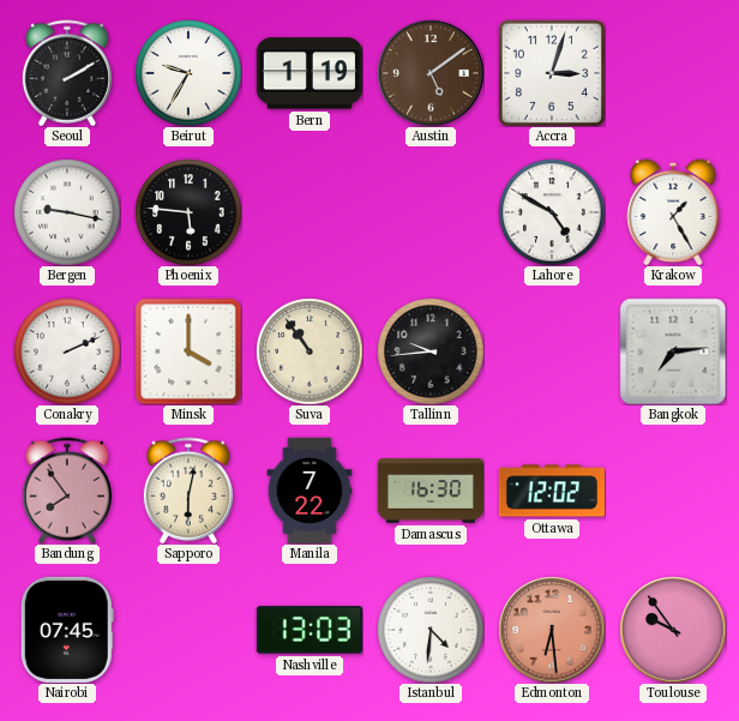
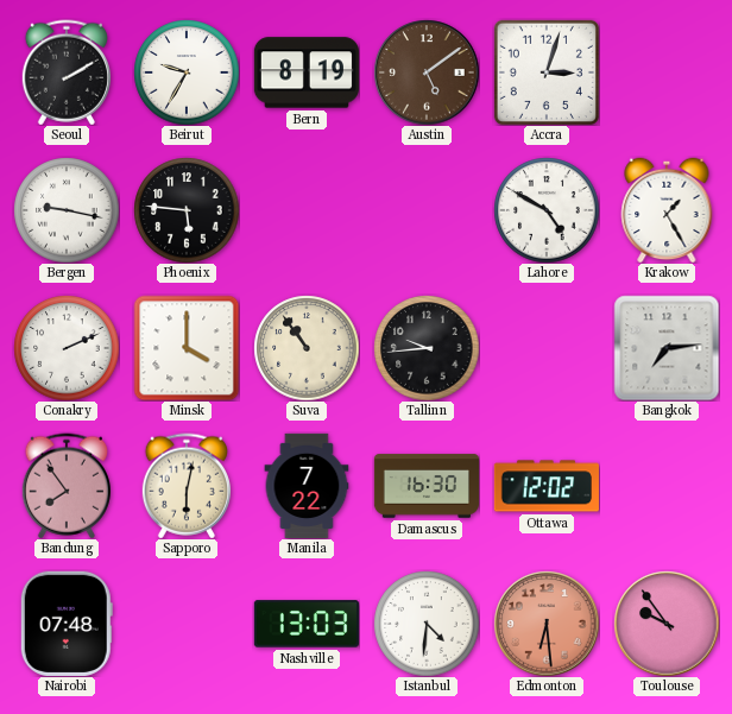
Bern: 1:19 -> 8:19
Nairobi: 07:45 -> 07:48
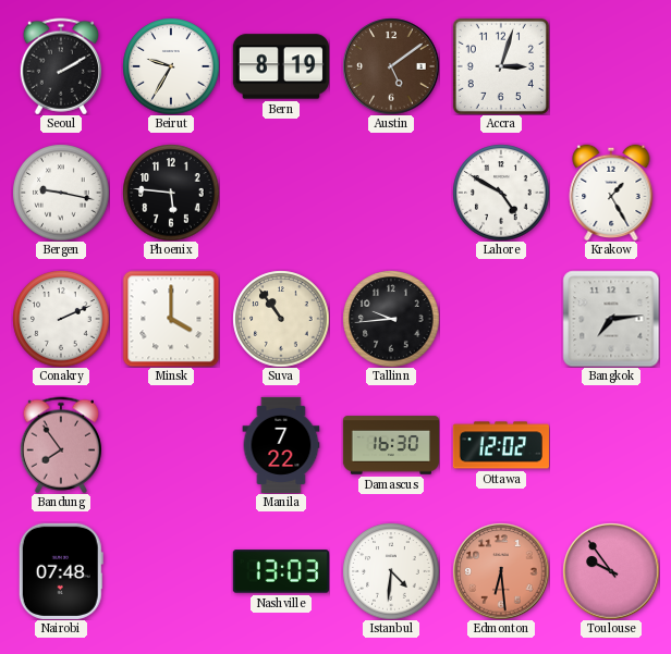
Sapporo: 6:02 -> none
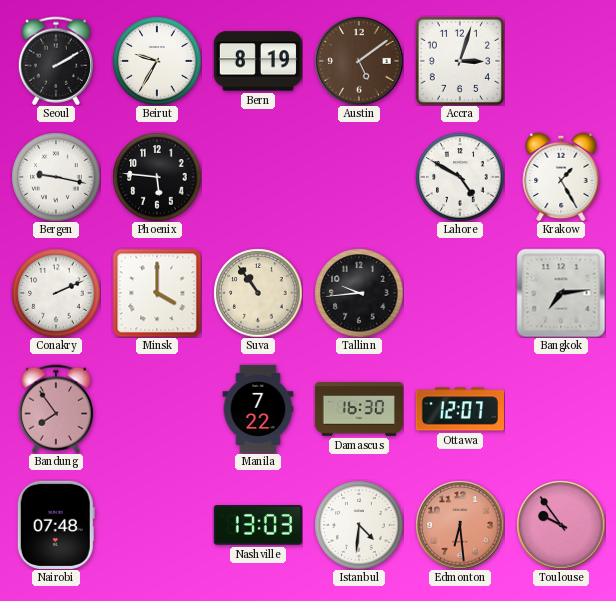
Ottawa: 12:02 -> 12:07
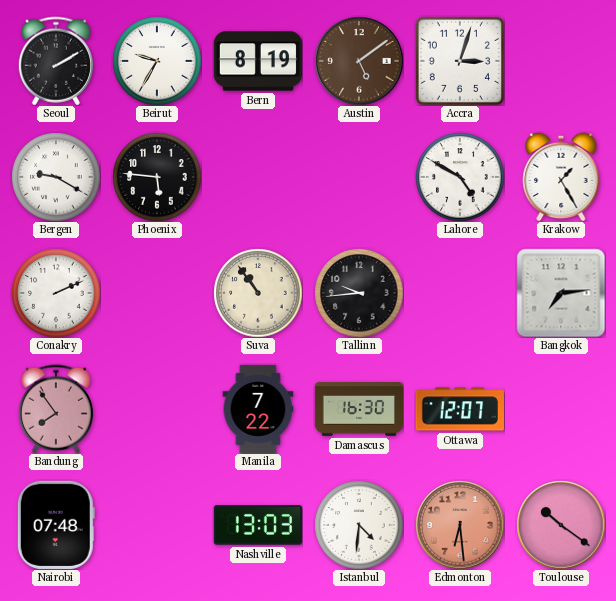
Bergen: 9:17 -> 9:20
Minsk: 4:00 -> none
Toulouse: 9:54 -> 10:21
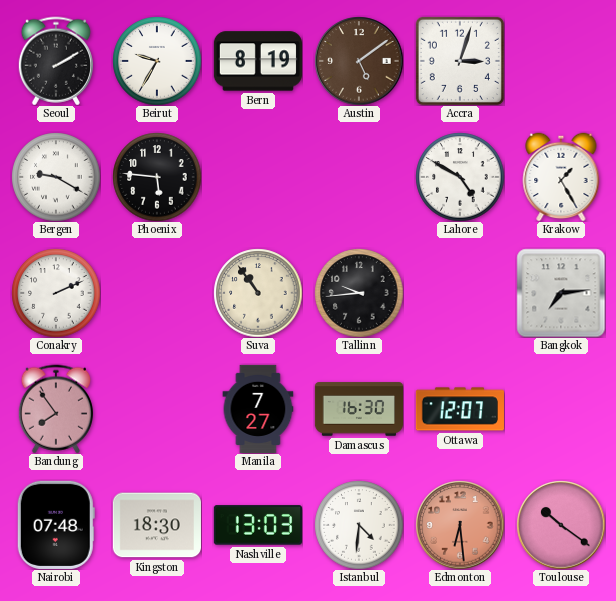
Manila: 7:22 -> 7:27
Kingston: none -> 18:30
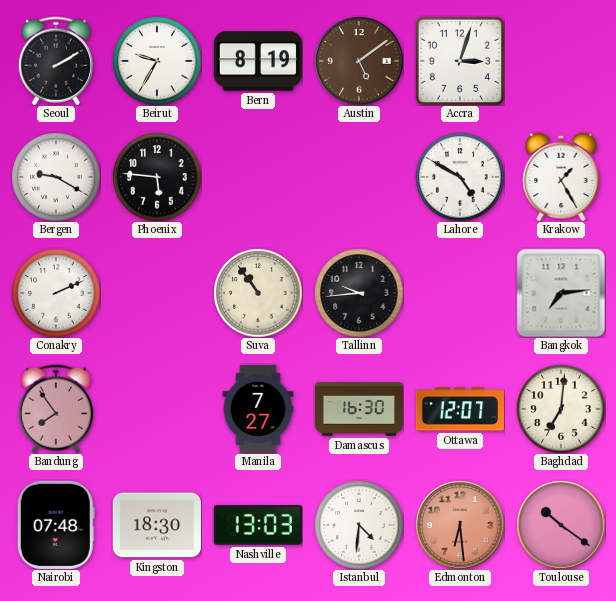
Baghdad: none -> 7:01
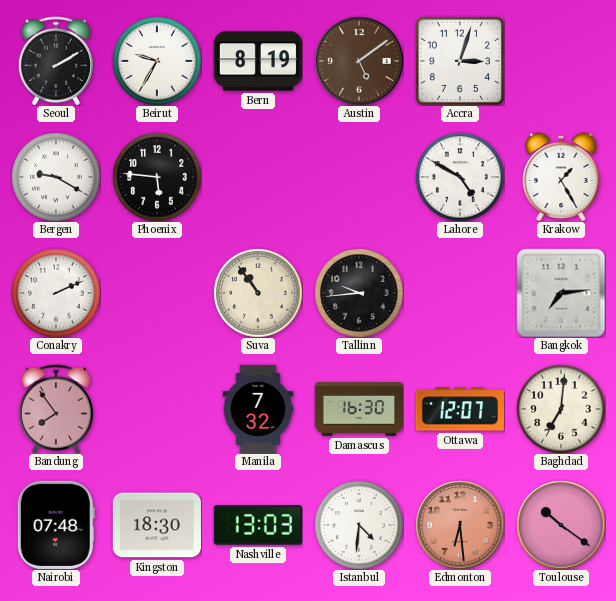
Manila: 7:27 -> 7:32
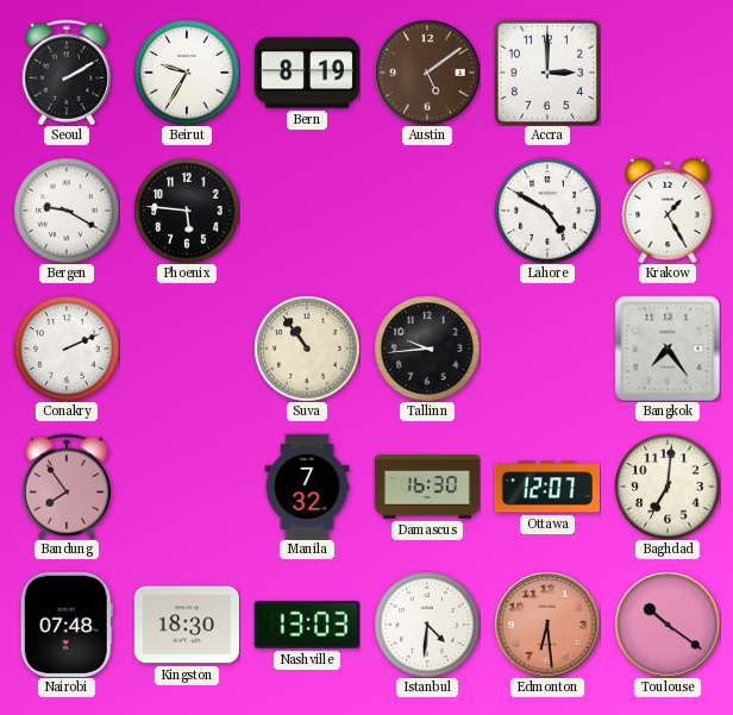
Accra: 3:03 -> 3:00
Bangkok: 7:14 -> 7:24
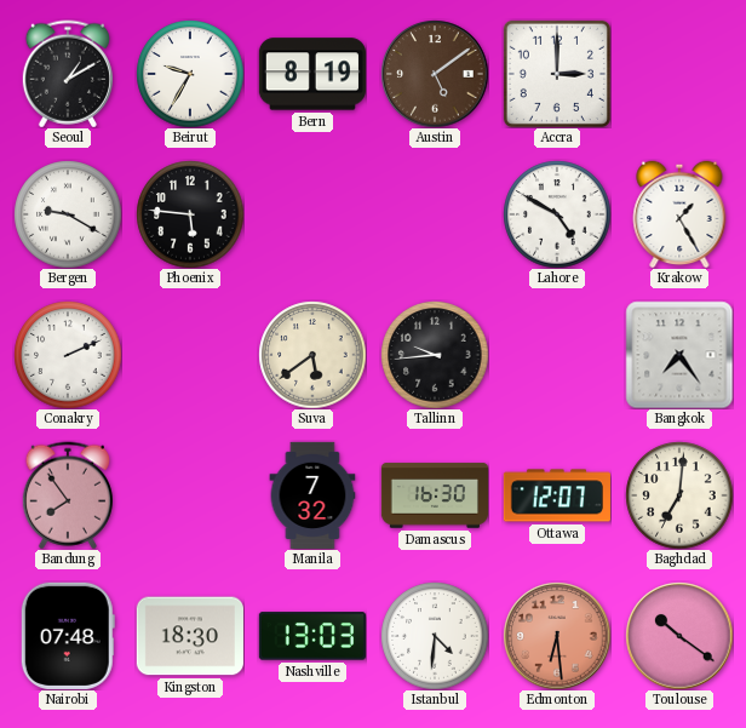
Seoul: 2:10 -> 1:10
Suva: 10:54 -> 5:39
